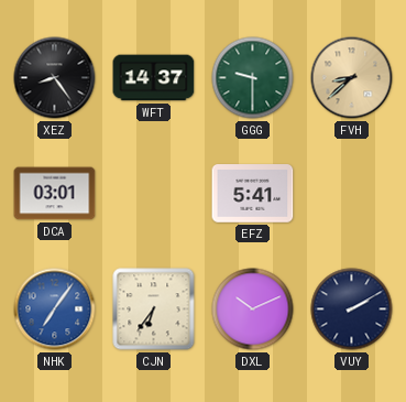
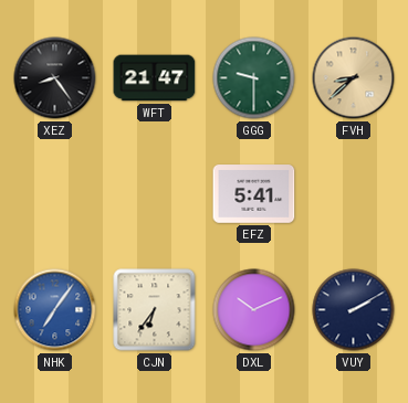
WFT: 14:37 -> 21:47
DCA: 03:01 -> none
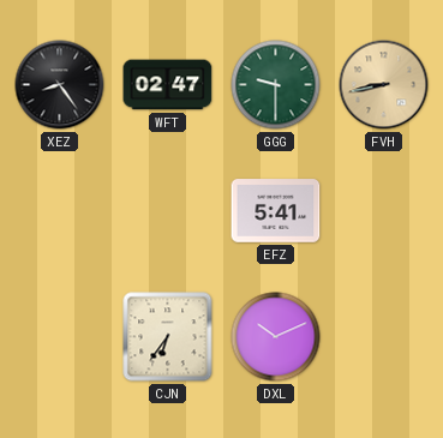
WFT: 21:47 -> 02:47
FVH: 8:38 -> 8:43
NHK: 7:06 -> none
VUY: 2:10 -> none
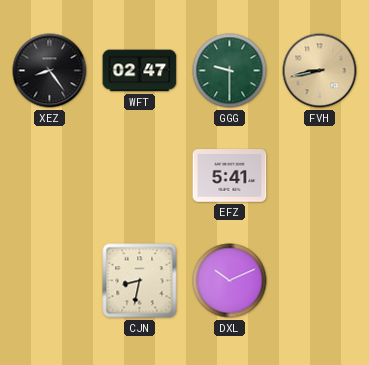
CJN: 6:36 -> 8:32
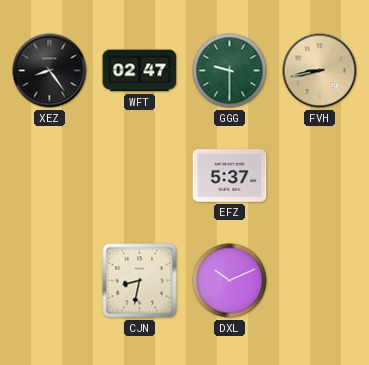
EFZ: 5:41 -> 5:37
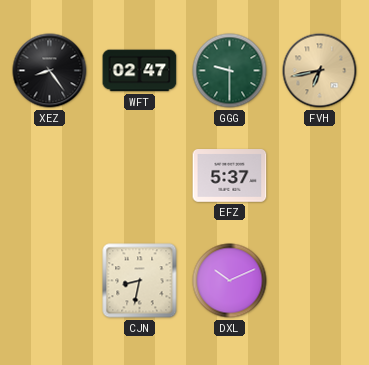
FVH: 8:43 -> 6:43
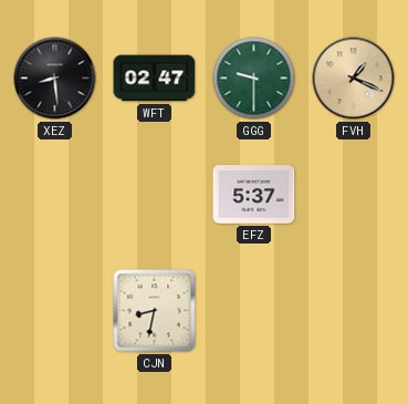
XEZ: 8:24 -> 8:29
FVH: 6:43 -> 1:19
DXL: 10:11 -> none
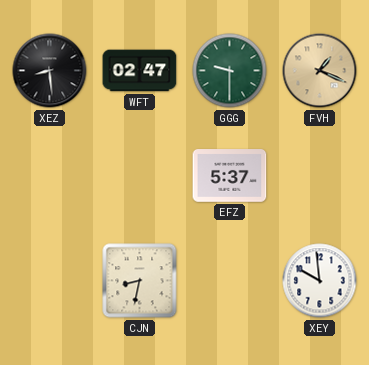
XEY: none -> 9:59
